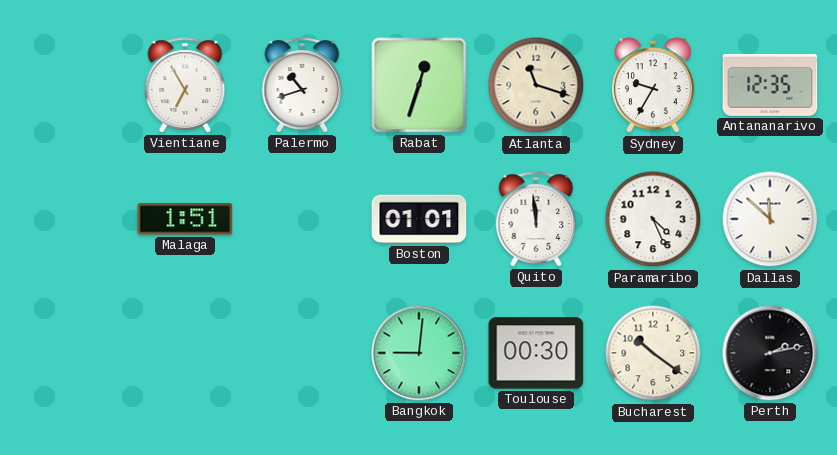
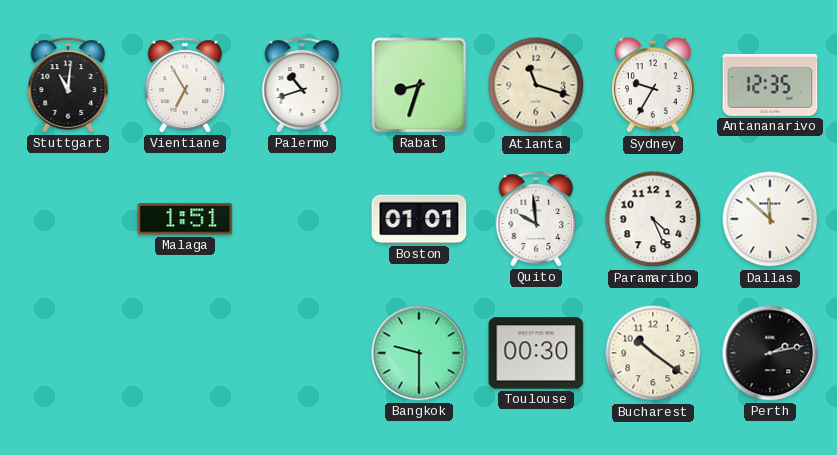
Stuttgart: none -> 11:01
Rabat: 12:33 -> 8:33
Quito: 11:59 -> 9:59
Bangkok: 9:01 -> 9:30
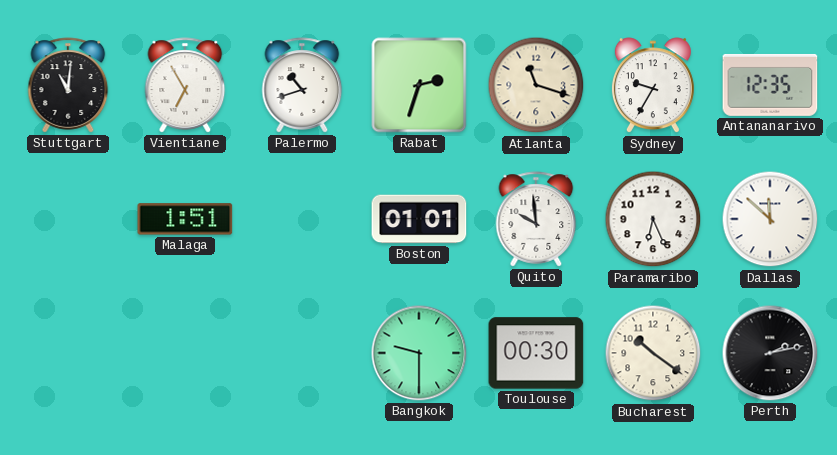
Rabat: 8:33 -> 2:33
Paramaribo: 4:26 -> 6:26
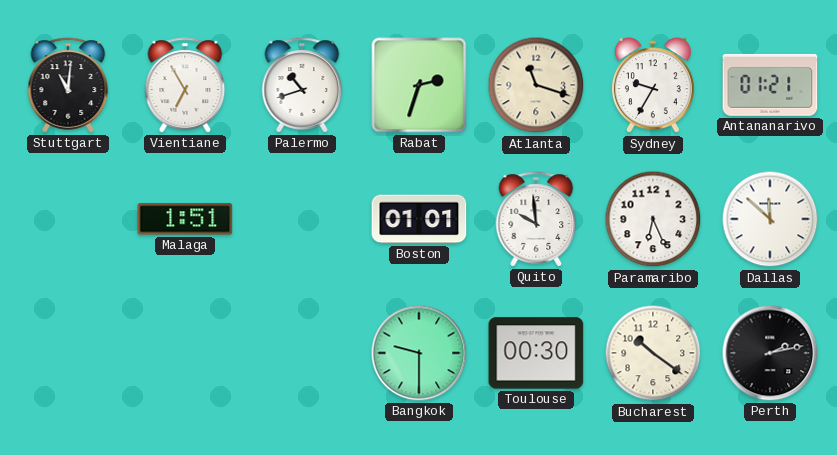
Antananarivo: 12:35 -> 01:21
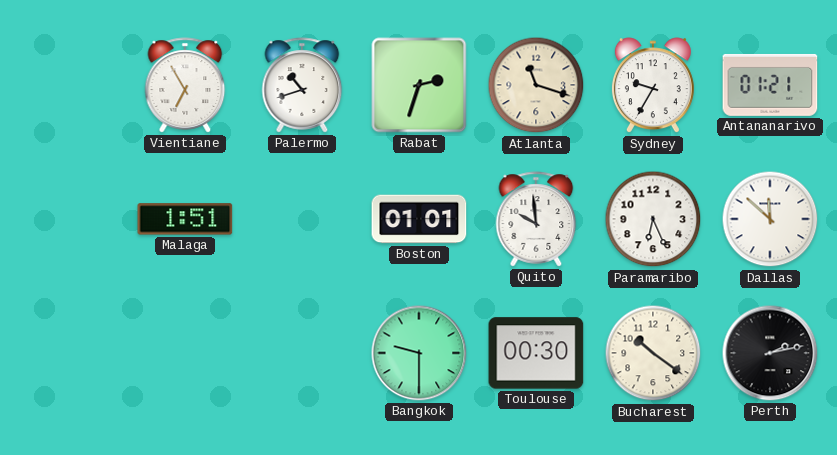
Stuttgart: 11:01 -> none
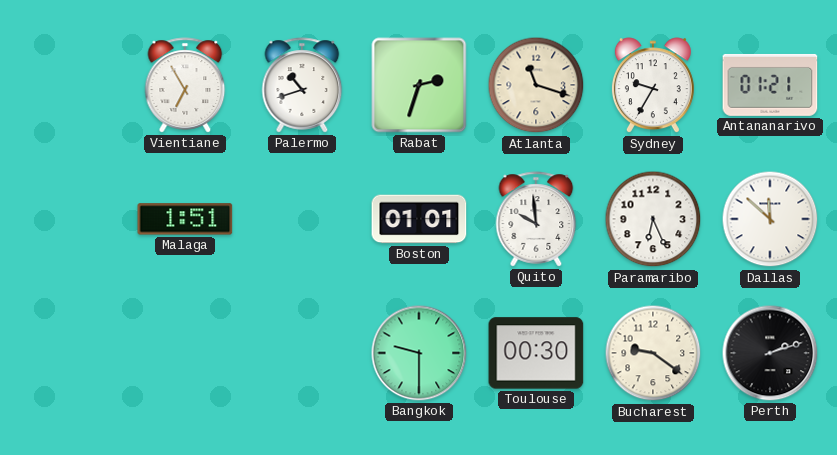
Bucharest: 10:21 -> 9:21
Perth: 2:13 -> 2:12
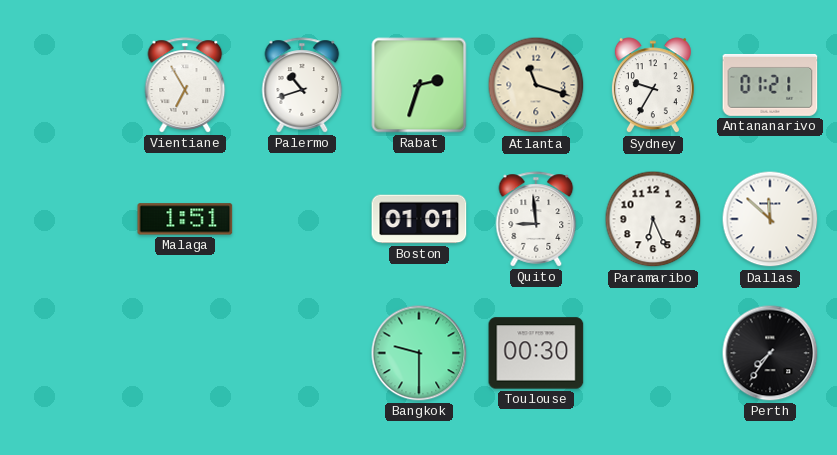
Quito: 9:59 -> 8:59
Bucharest: 9:21 -> none
Perth: 2:12 -> 7:36
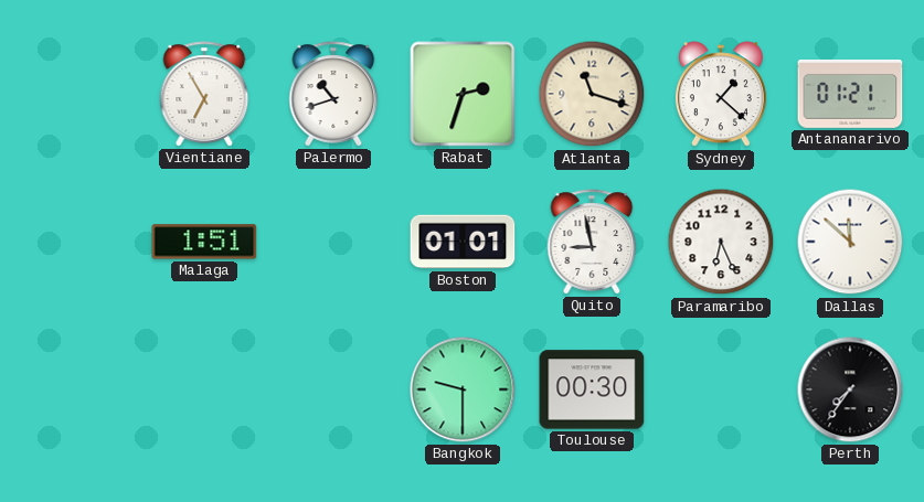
Sydney: 9:35 -> 1:22
Quito: 8:59 -> 8:58
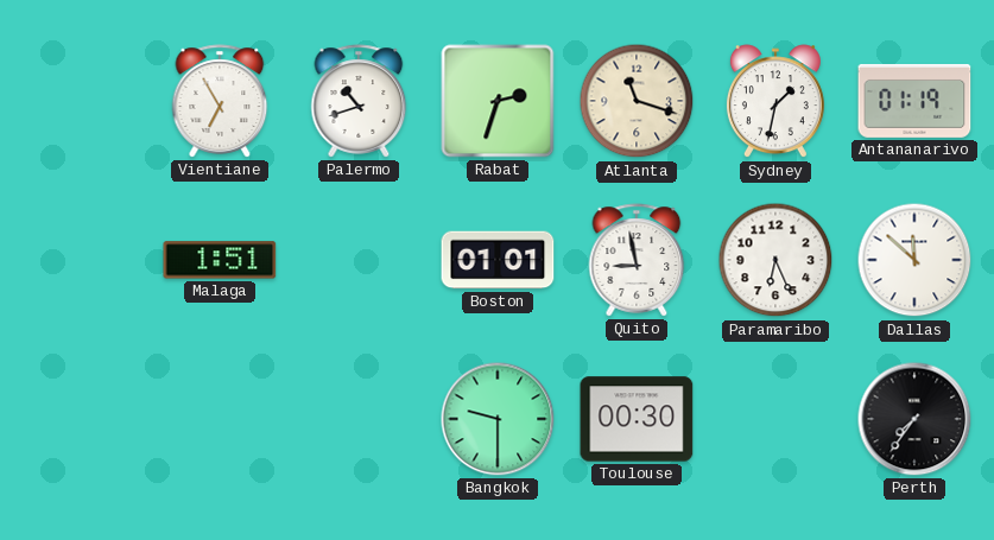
Sydney: 1:22 -> 1:32
Antananarivo: 01:21 -> 01:19
